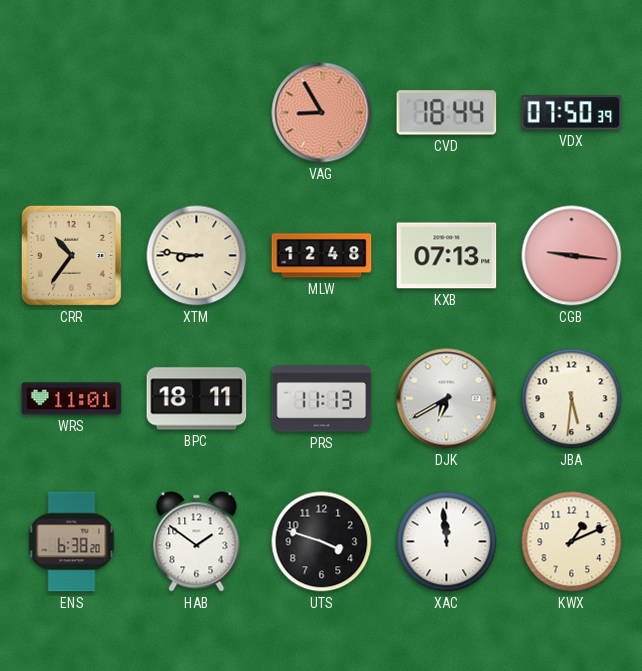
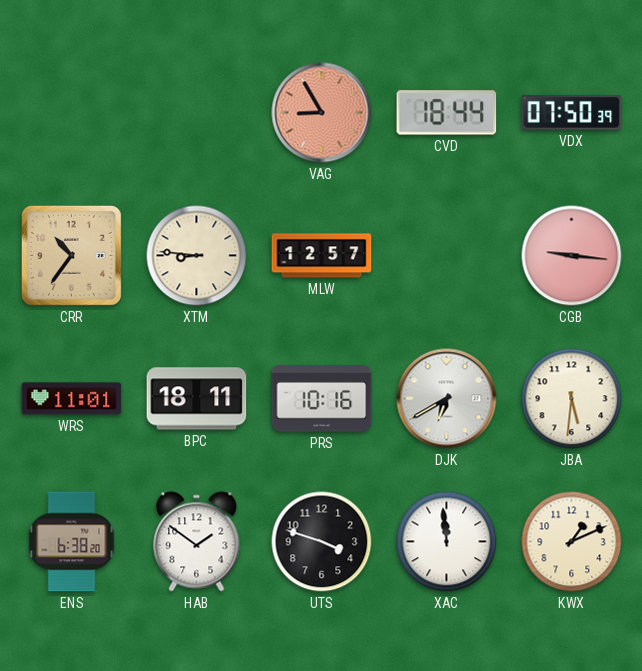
MLW: 12:48 -> 12:57
KXB: 07:13 -> none
PRS: 11:13 -> 10:16
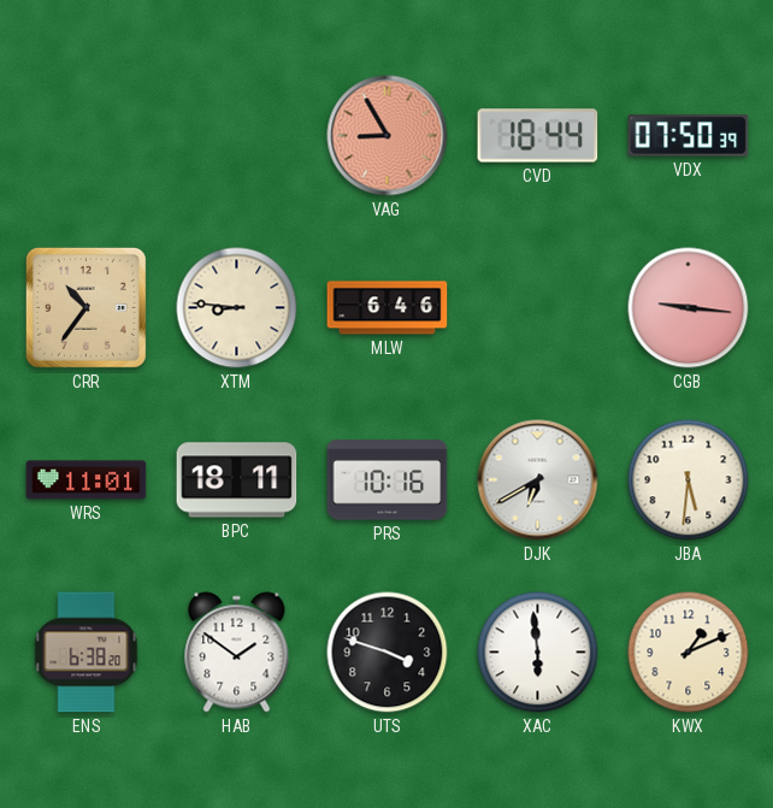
MLW: 12:57 -> 6:46
XAC: 11:59 -> 5:59
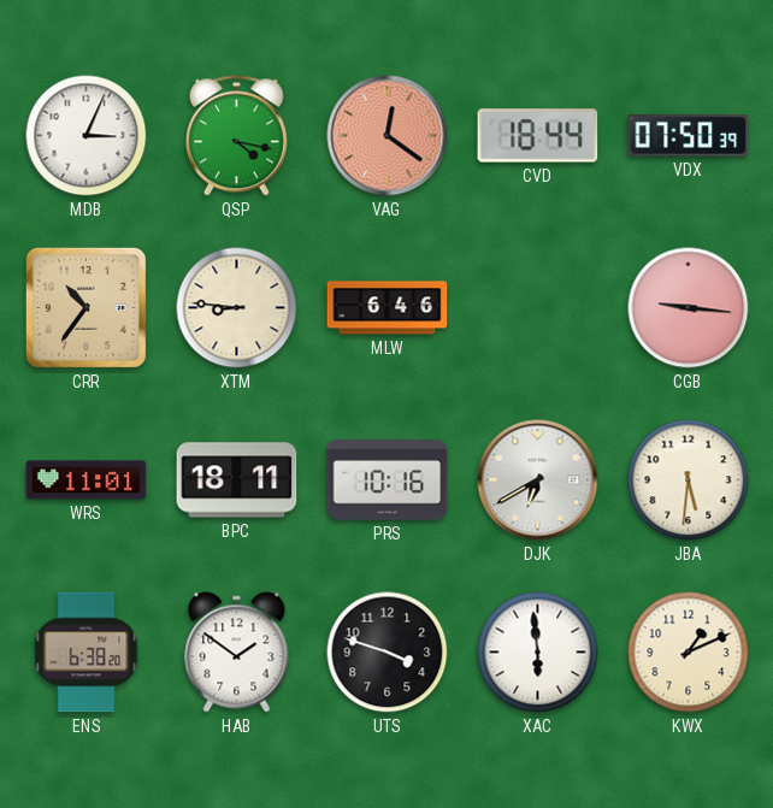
MDB: none -> 3:04
QSP: none -> 4:17
VAG: 8:55 -> 12:21
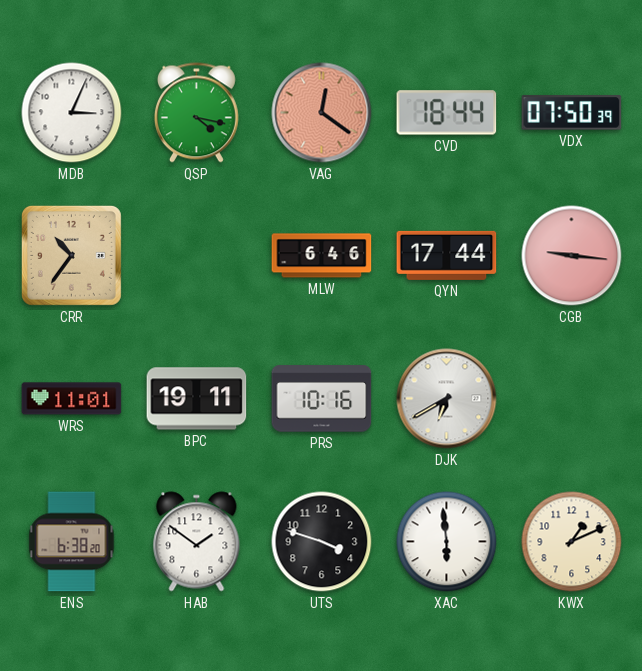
XTM: 8:46 -> none
QYN: none -> 17:44
BPC: 18:11 -> 19:11
JBA: 5:31 -> none
